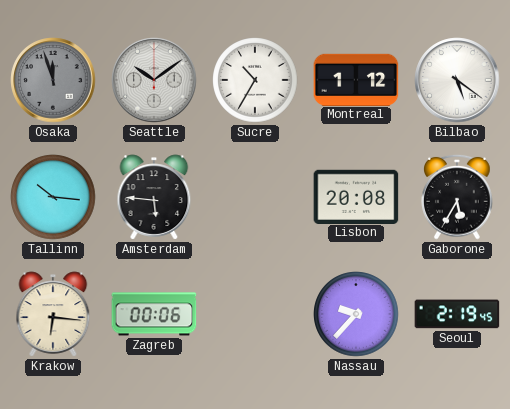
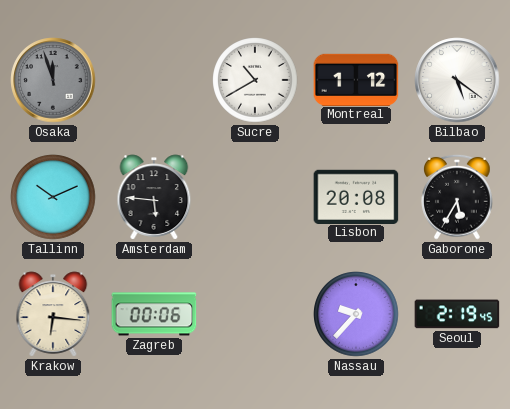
Seattle: 10:09 -> none
Sucre: 10:35 -> 10:40
Tallinn: 10:16 -> 10:11
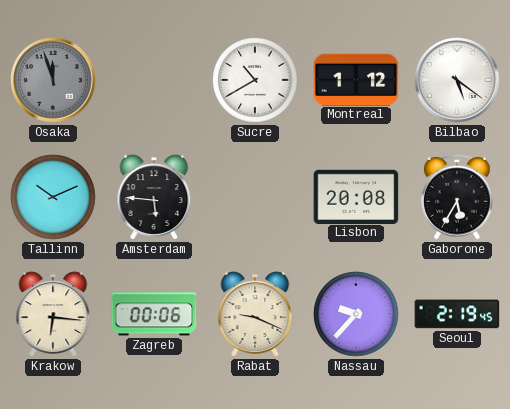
Rabat: none -> 9:19
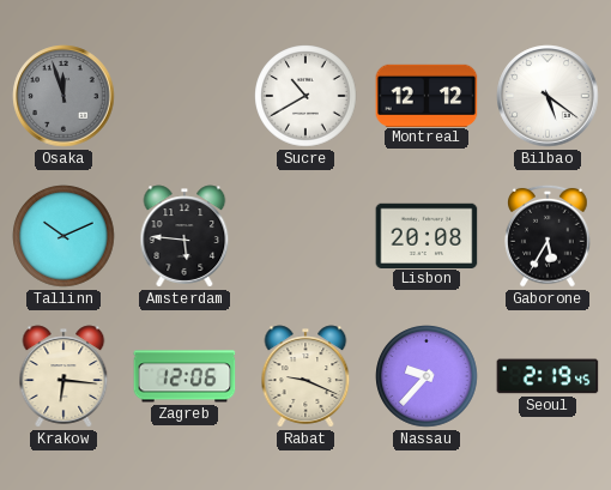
Montreal: 1:12 -> 12:12
Zagreb: 00:06 -> 12:06
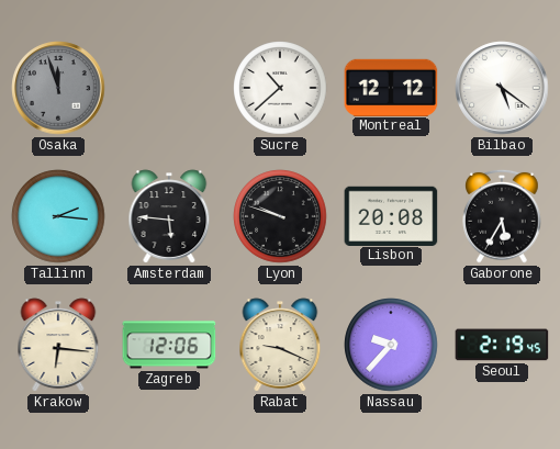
Sucre: 10:40 -> 10:38
Tallinn: 10:11 -> 2:16
Lyon: none -> 9:48
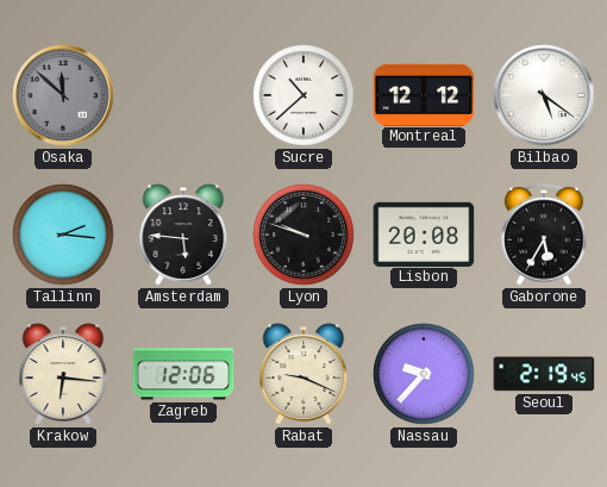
Osaka: 11:57 -> 11:52
